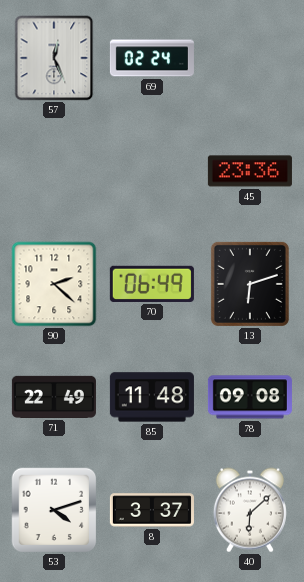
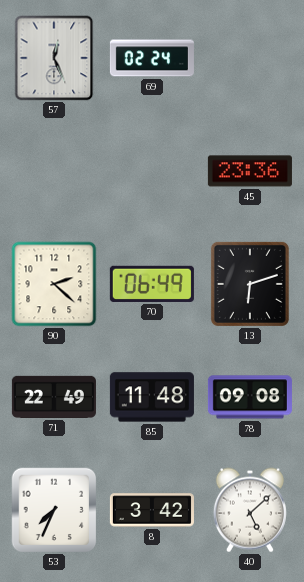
53: 4:12 -> 7:34
8: 3:37 -> 3:42
40: 6:08 -> 5:08
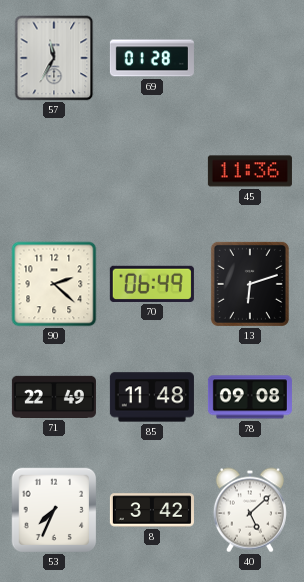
57: 12:26 -> 11:35
69: 02:24 -> 01:28
45: 23:36 -> 11:36
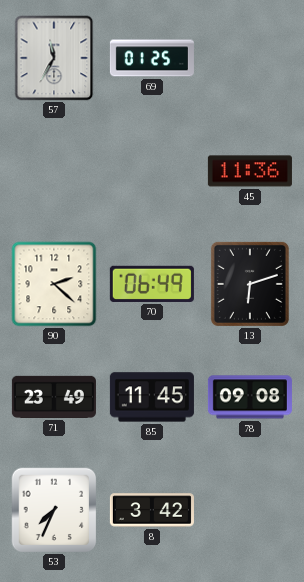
69: 01:28 -> 01:25
71: 22:49 -> 23:49
85: 11:48 -> 11:45
40: 5:08 -> none
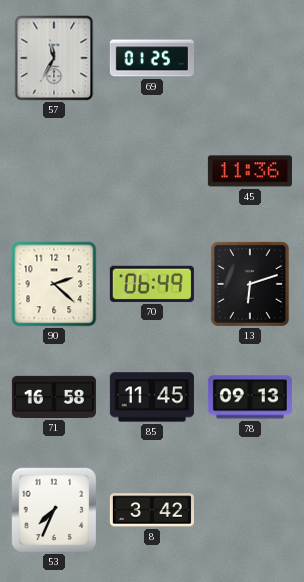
71: 23:49 -> 16:58
78: 09:08 -> 09:13
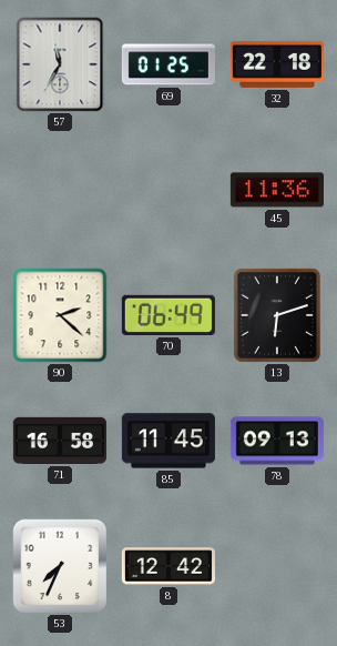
32: none -> 22:18
8: 3:42 -> 12:42
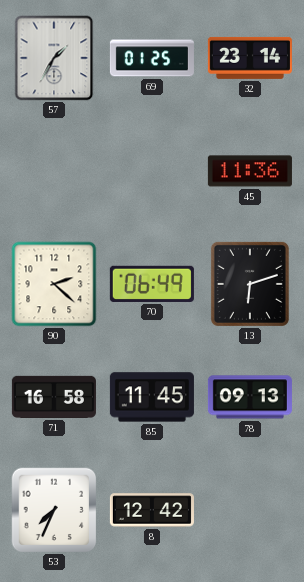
57: 11:35 -> 1:35
32: 22:18 -> 23:14
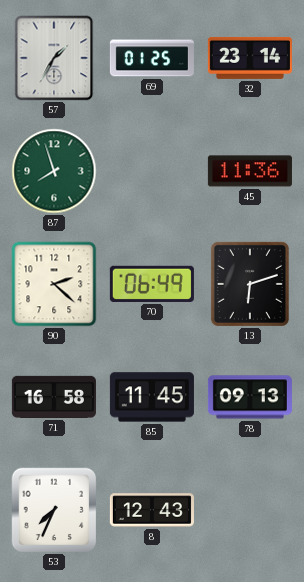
87: none -> 7:57
8: 12:42 -> 12:43
